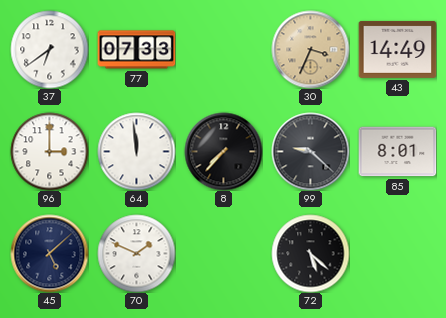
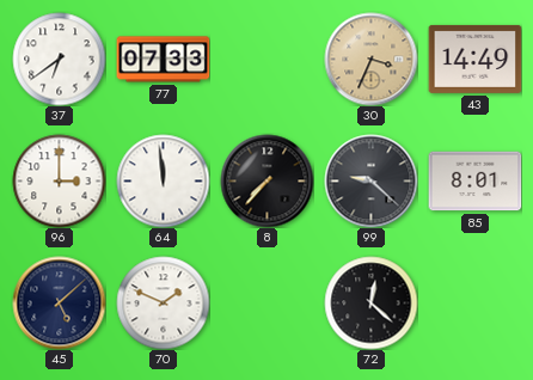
72: 5:22 -> 12:22
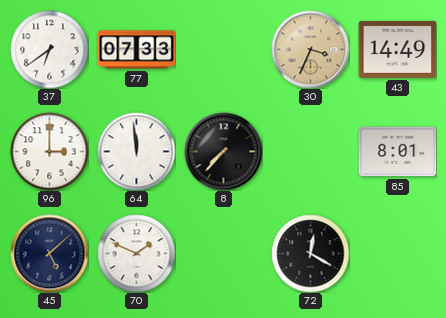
99: 9:22 -> none
72: 12:22 -> 12:20
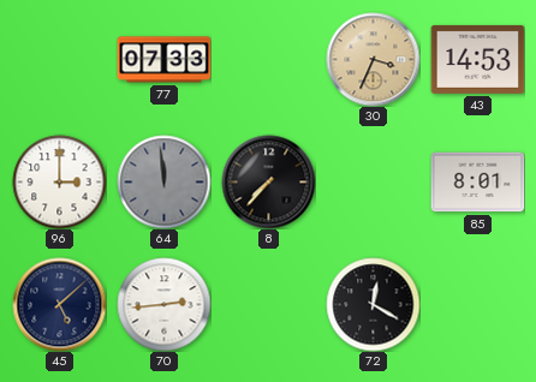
37: 6:39 -> none
43: 14:49 -> 14:53
64 dial: white -> grey
70: 1:49 -> 2:44
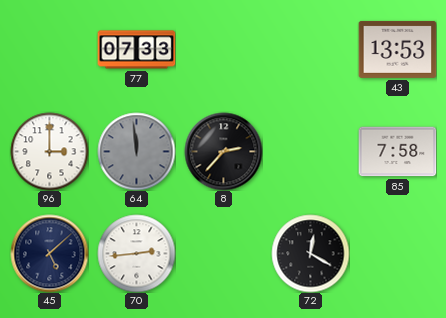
30: 3:34 -> none
43: 14:53 -> 13:53
8: 7:37 -> 2:37
85: 8:01 -> 7:58
